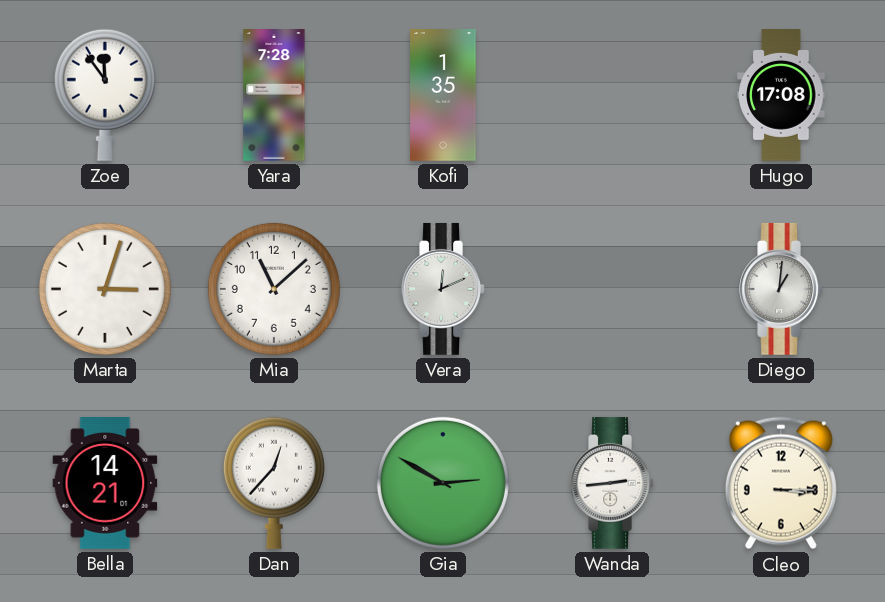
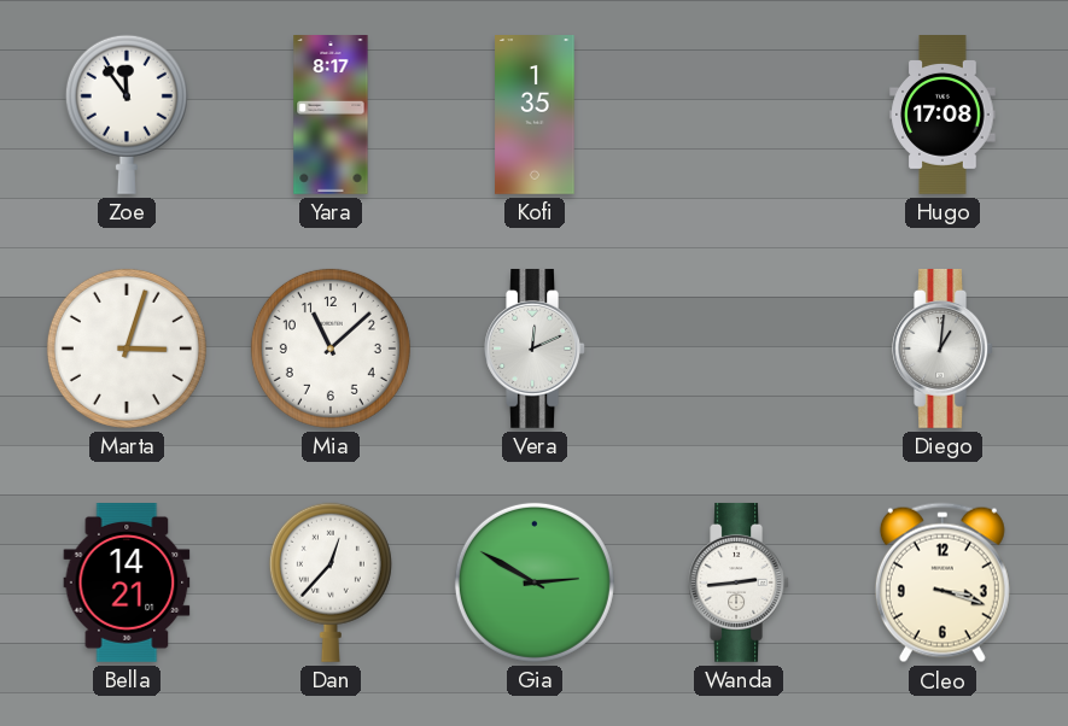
Yara: 7:28 -> 8:17
Cleo: 3:15 -> 3:18
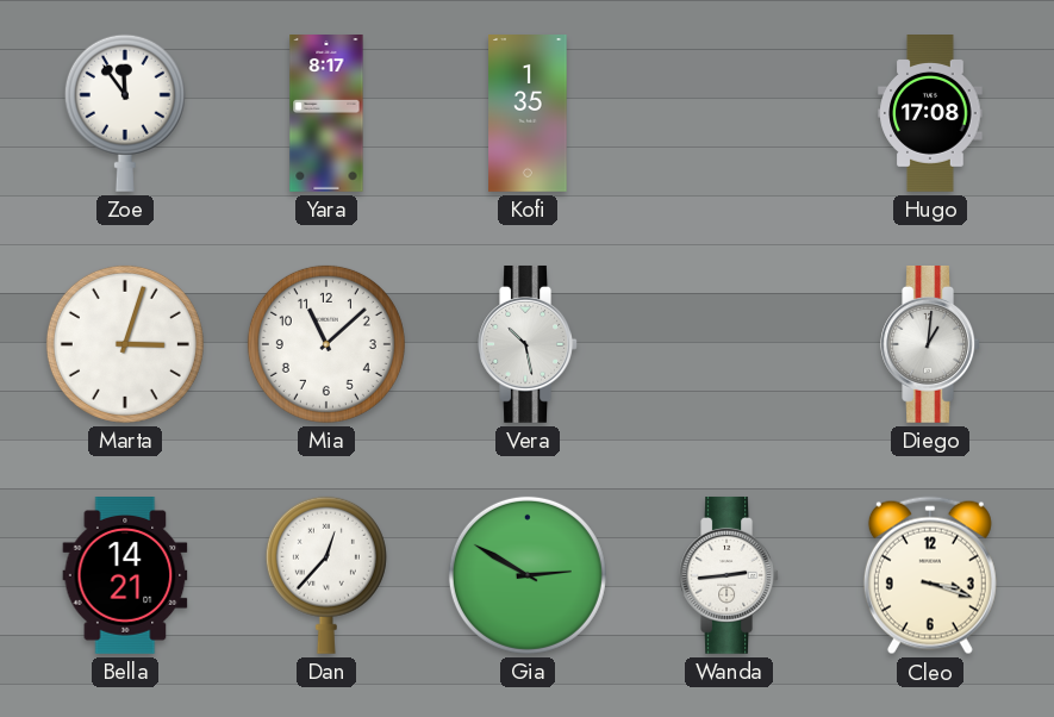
Vera: 12:11 -> 10:28
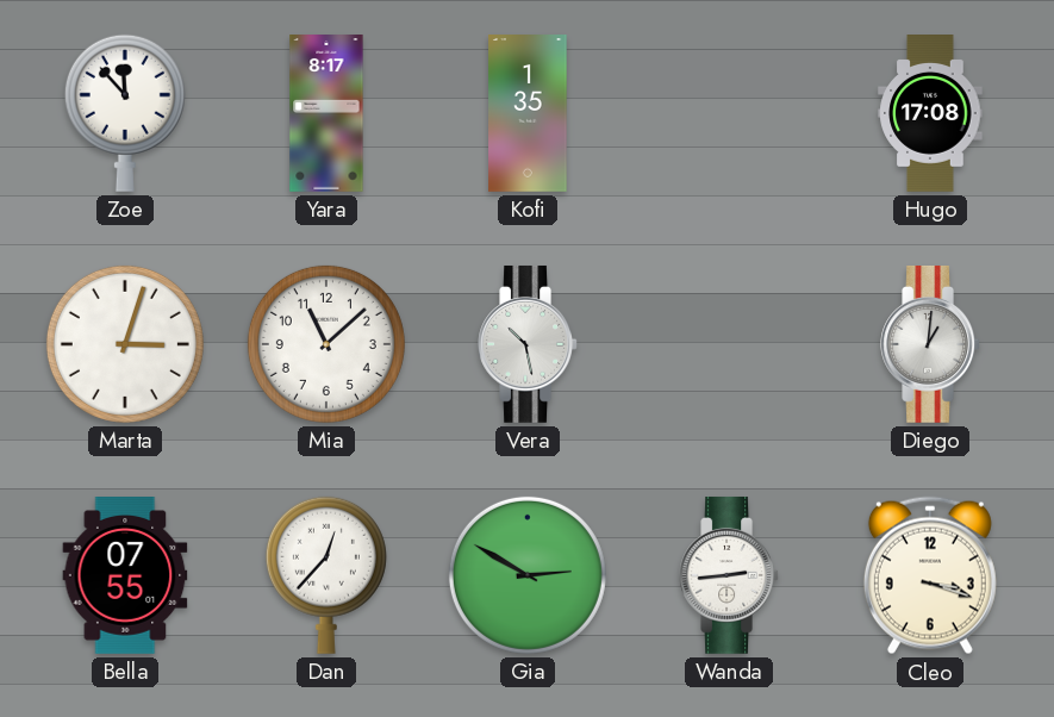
Zoe: 11:54 -> 11:53
Bella: 14:21 -> 07:55
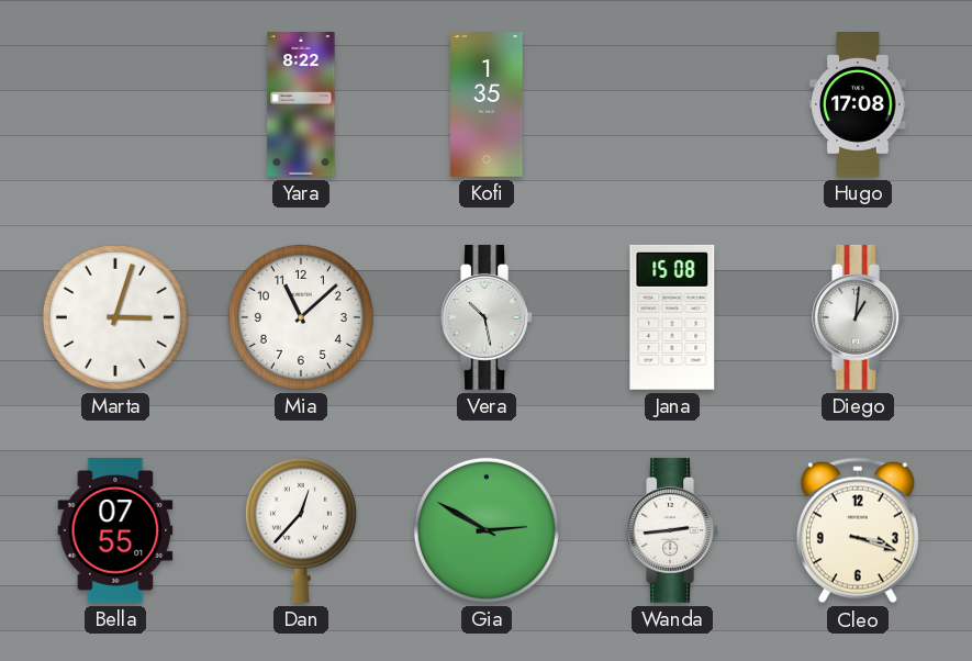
Zoe: 11:53 -> none
Yara: 8:17 -> 8:22
Jana: none -> 15:08
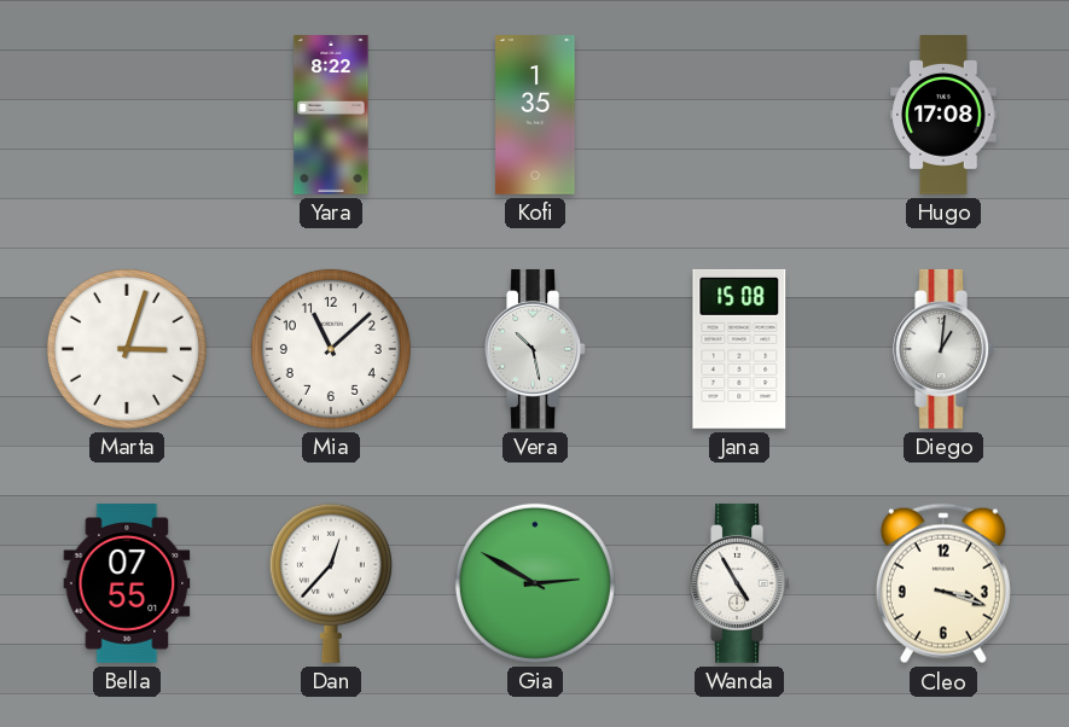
Wanda: 2:44 -> 4:55
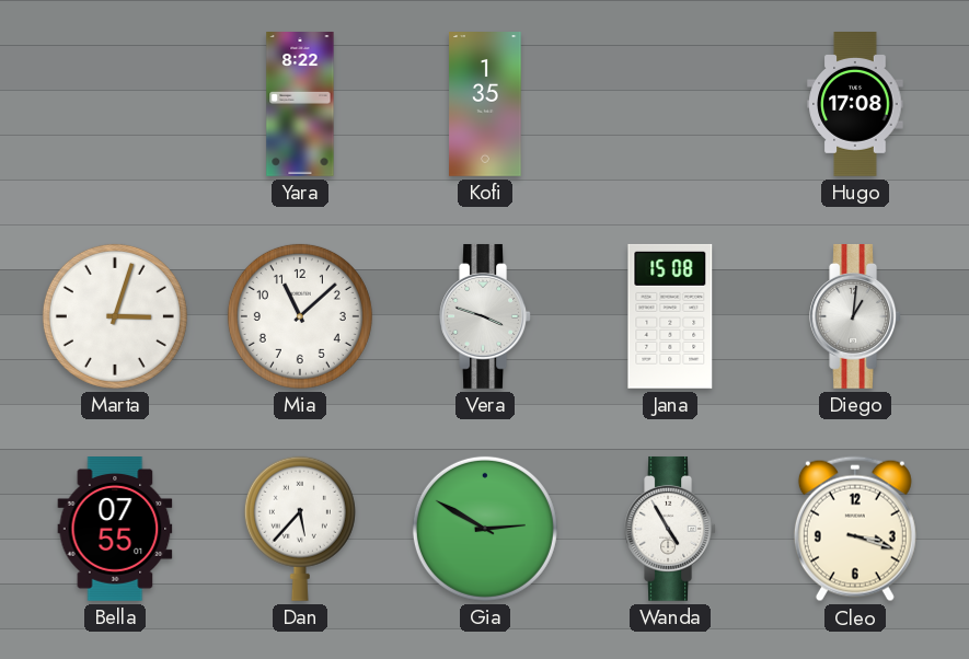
Vera: 10:28 -> 3:48
Dan: 12:37 -> 5:37
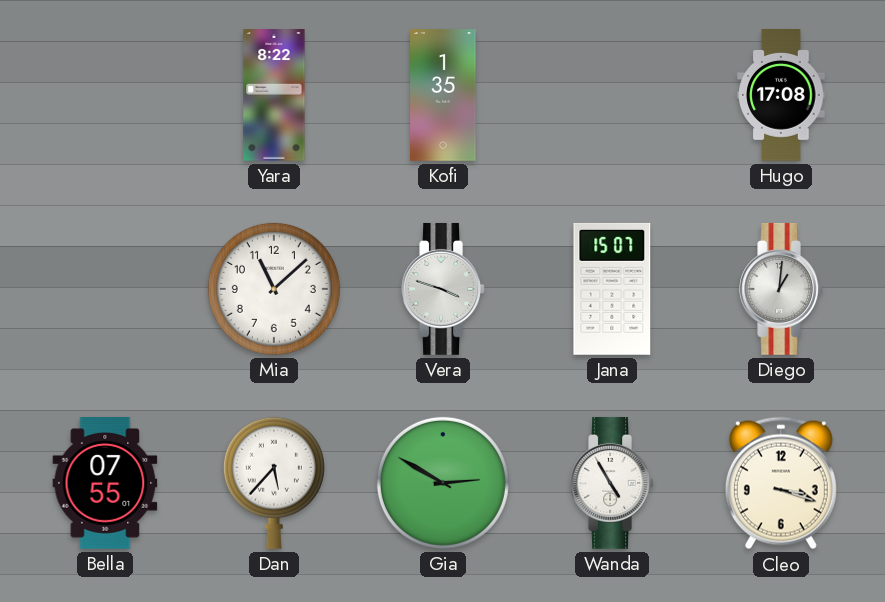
Marta: 3:03 -> none
Jana: 15:08 -> 15:07
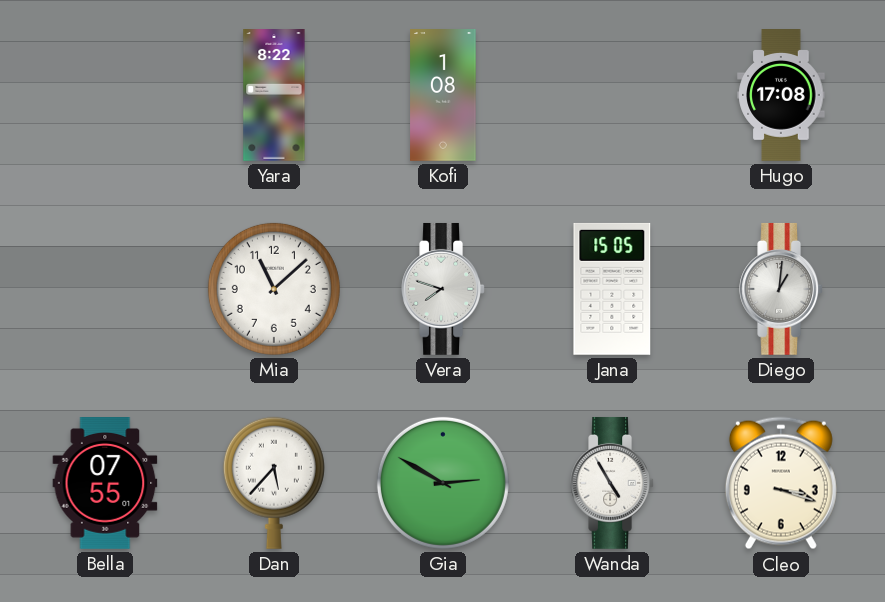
Kofi: 1:35 -> 1:08
Vera: 3:48 -> 7:48
Jana: 15:07 -> 15:05
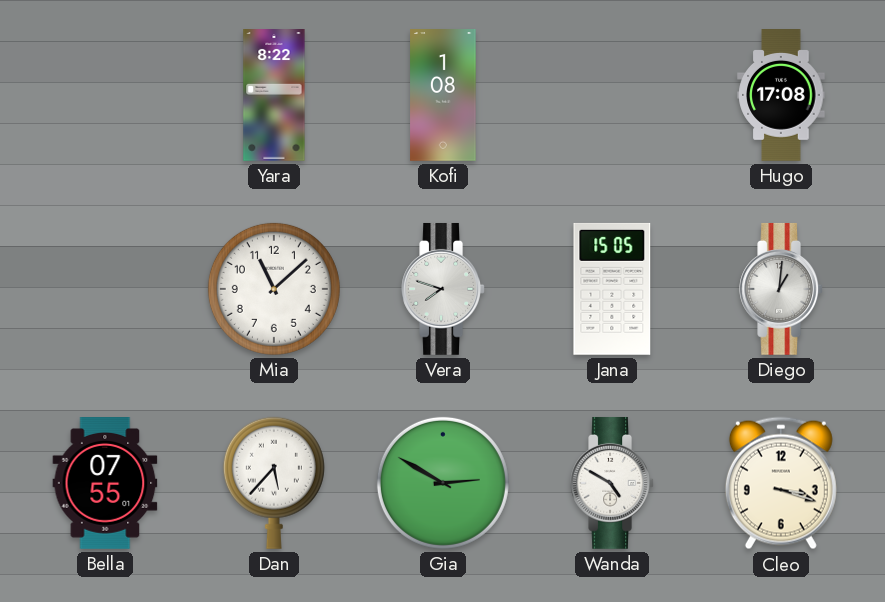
Wanda: 4:55 -> 4:50
